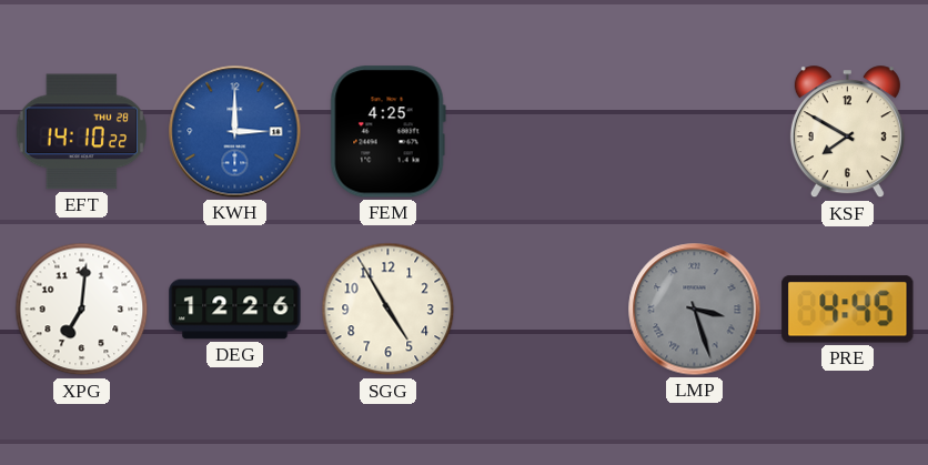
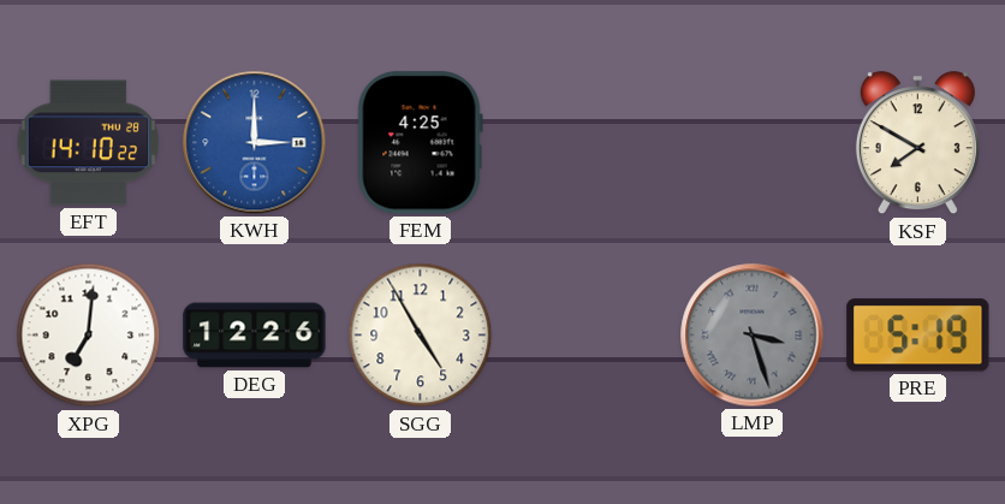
PRE: 4:45 -> 5:19
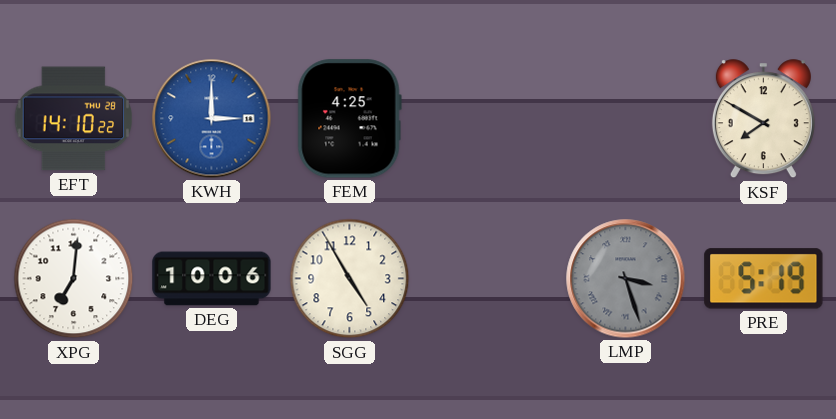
DEG: 12:26 -> 10:06
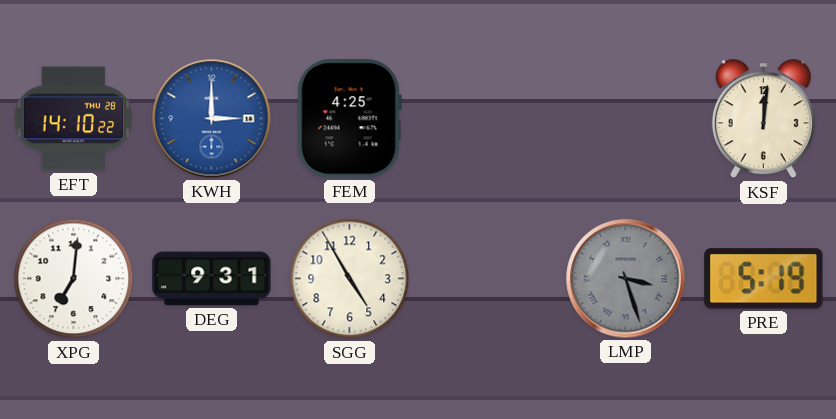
KSF: 7:50 -> 12:01
DEG: 10:06 -> 9:31
